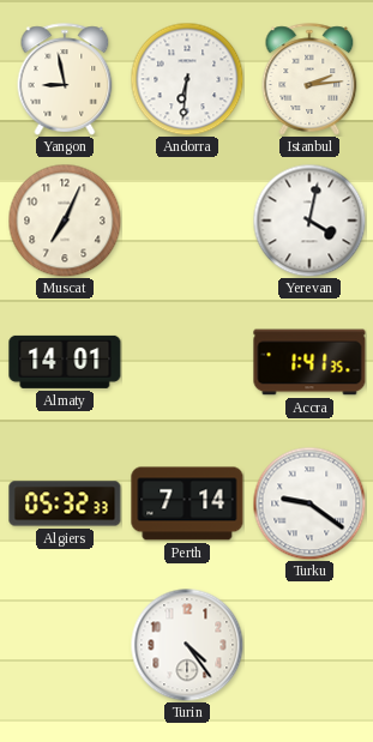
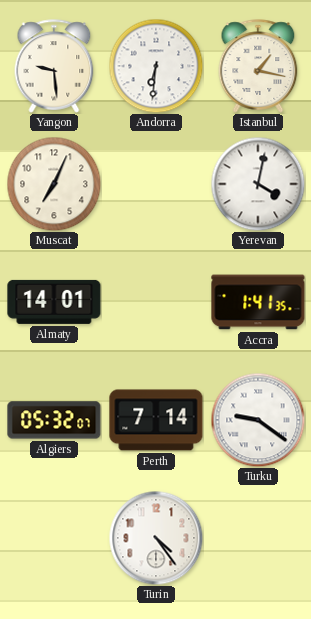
Yangon: 8:58 -> 9:29
Istanbul: 2:14 -> 1:17
Algiers: 05:32:33 -> 05:32:07
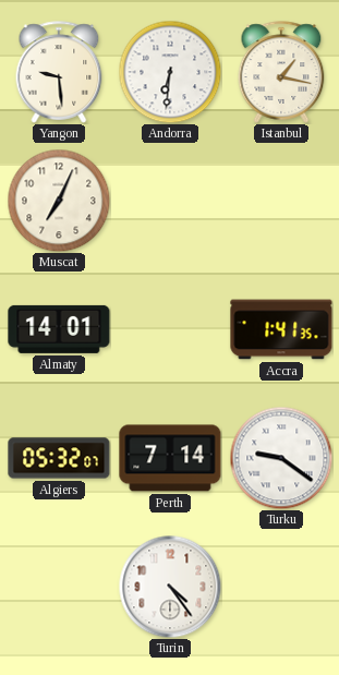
Yerevan: 4:02 -> none
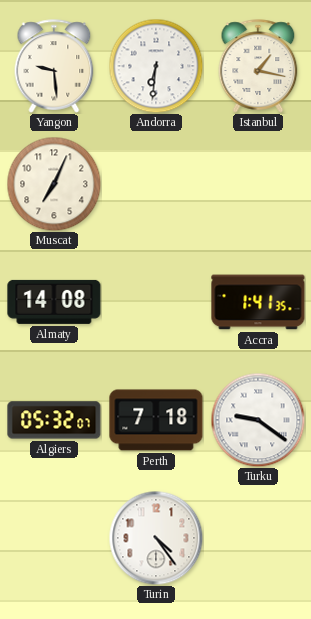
Almaty: 14:01 -> 14:08
Perth: 7:14 -> 7:18
